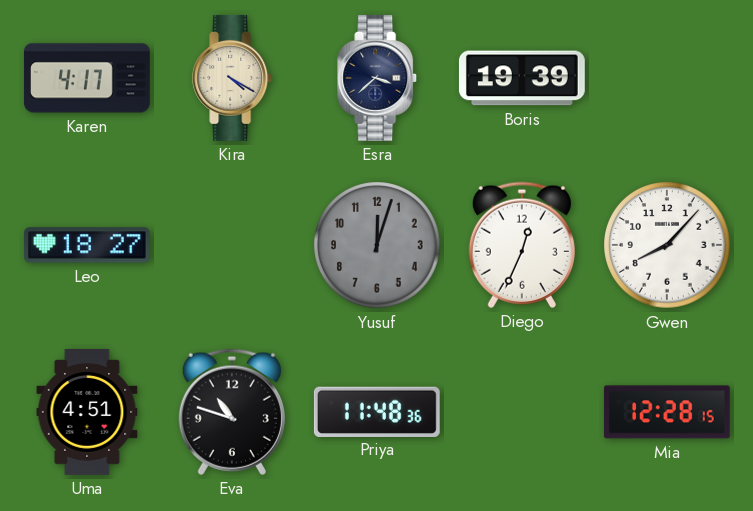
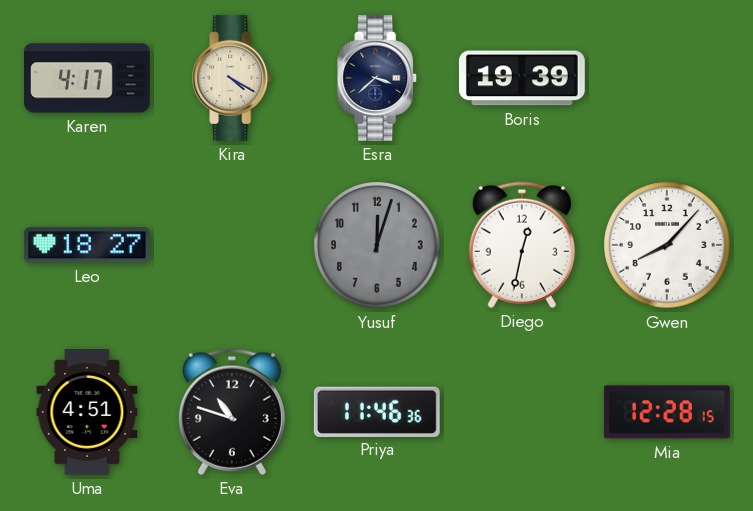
Diego: 12:34 -> 12:32
Priya: 11:48 -> 11:46
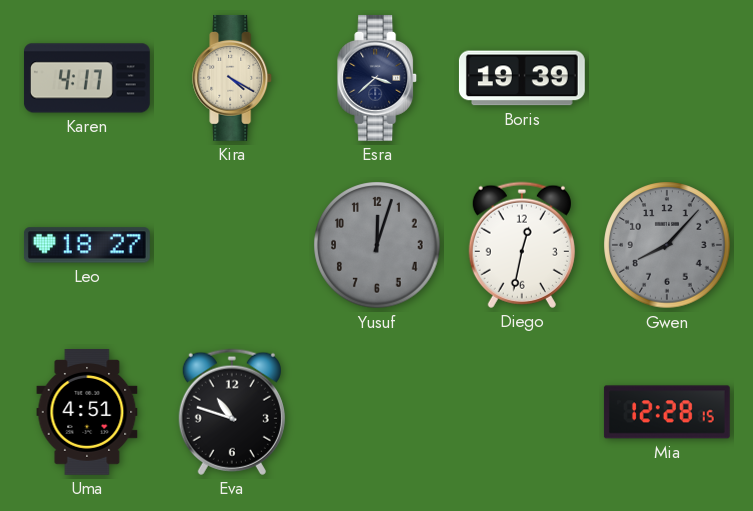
Gwen dial: white -> grey
Priya: 11:46 -> none
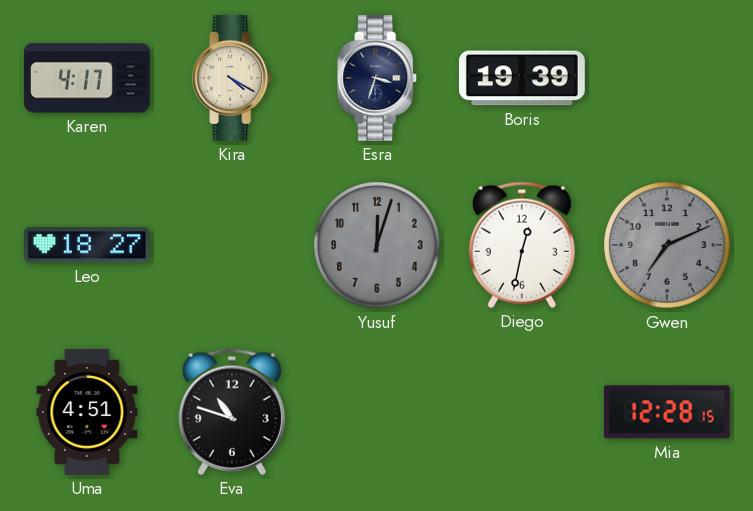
Esra: 3:38 -> 3:33
Gwen: 8:07 -> 7:11
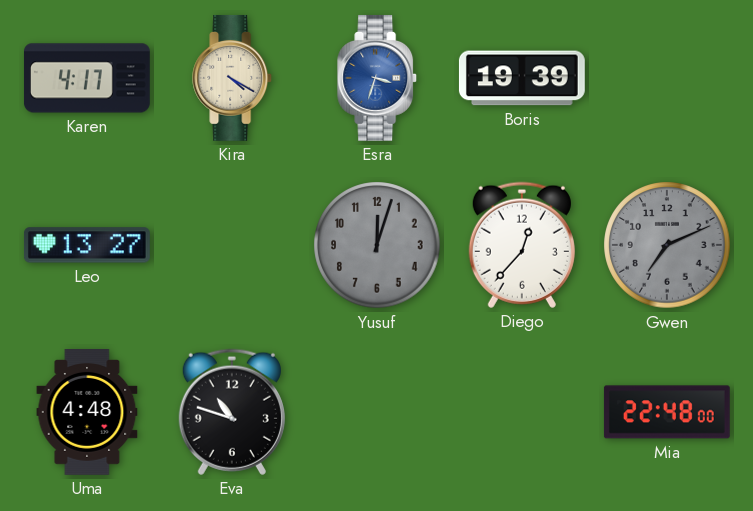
Esra dial: navy -> blue
Leo: 18:27 -> 13:27
Diego: 12:32 -> 12:37
Uma: 4:51 -> 4:48
Mia: 12:28 -> 22:48
